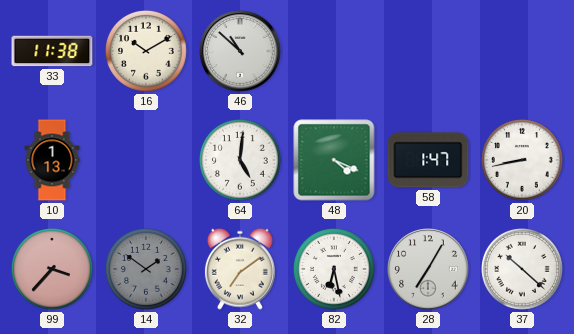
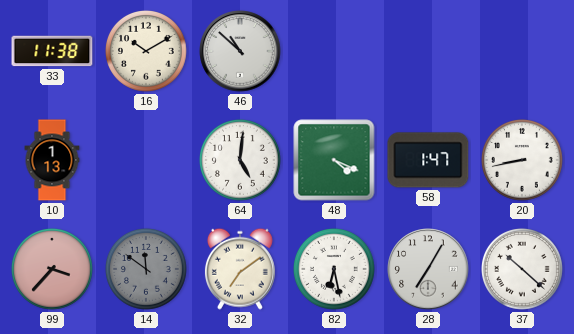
14: 1:51 -> 11:51
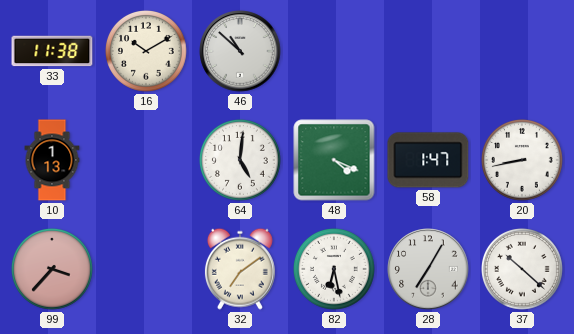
14: 11:51 -> none
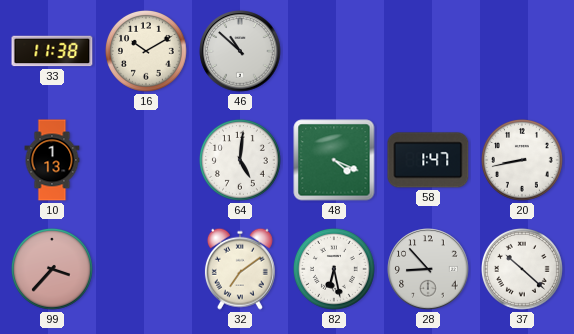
28: 7:05 -> 8:53
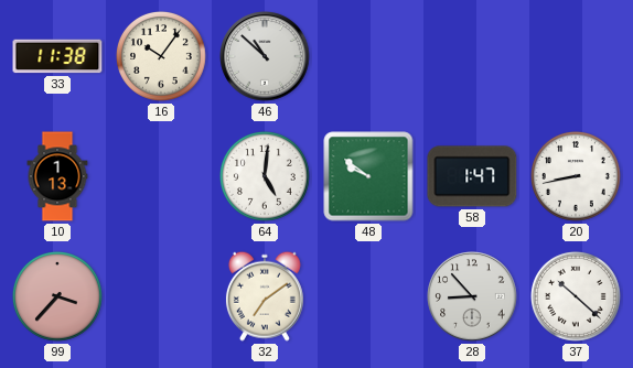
16: 10:10 -> 10:06
48: 4:19 -> 9:51
82: 6:28 -> none
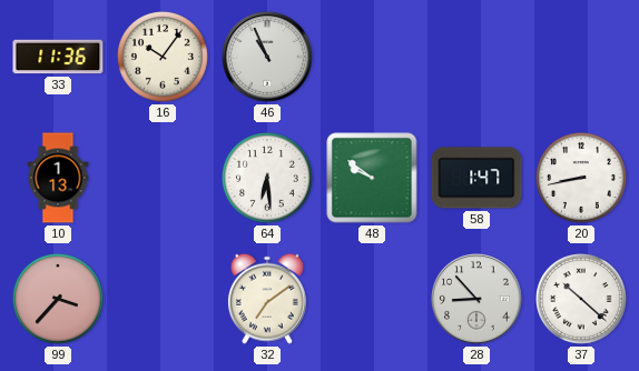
33: 11:38 -> 11:36
46: 10:52 -> 10:56
64: 5:01 -> 6:29
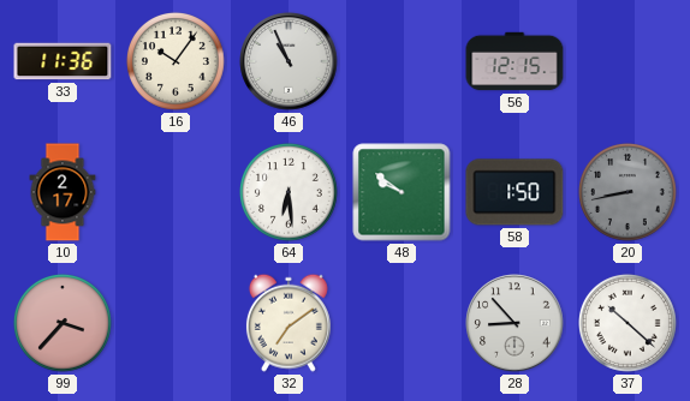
56: none -> 12:15
10: 1:13 -> 2:17
58: 1:47 -> 1:50
20 dial: white -> grey
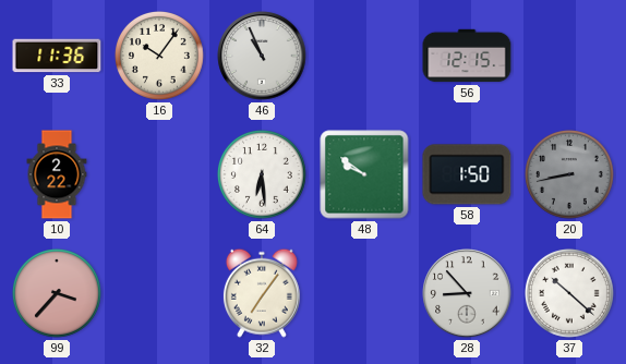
10: 2:17 -> 2:22
32: 7:09 -> 7:06
